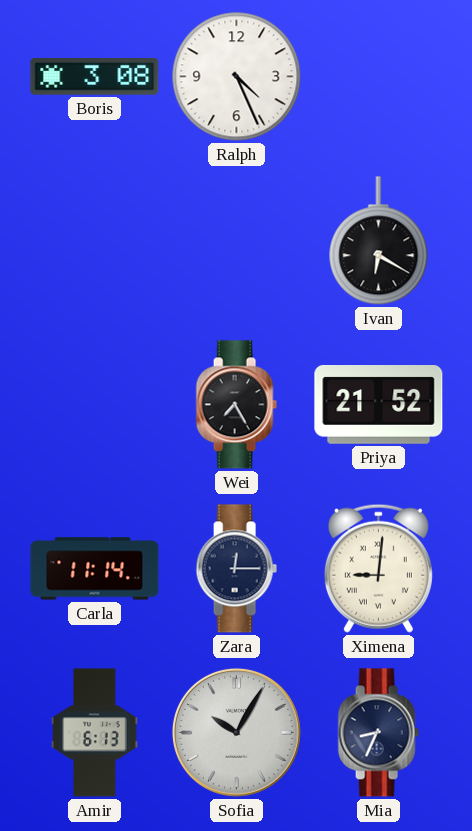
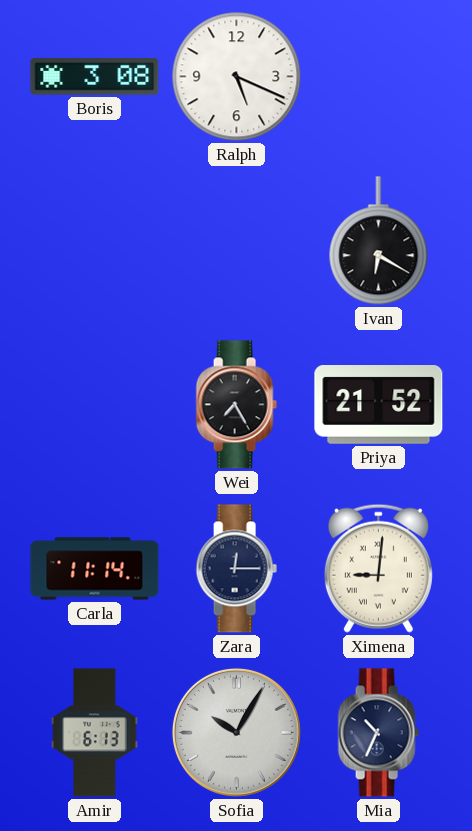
Ralph: 4:26 -> 5:19
Mia: 8:34 -> 10:34
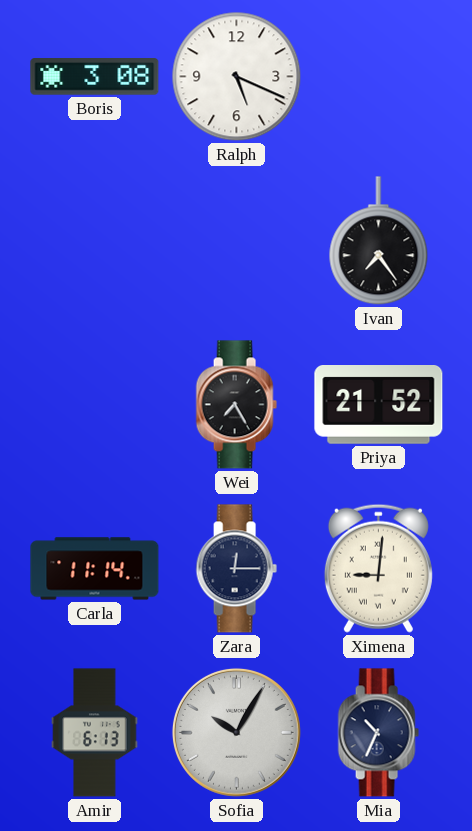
Ivan: 6:20 -> 7:24
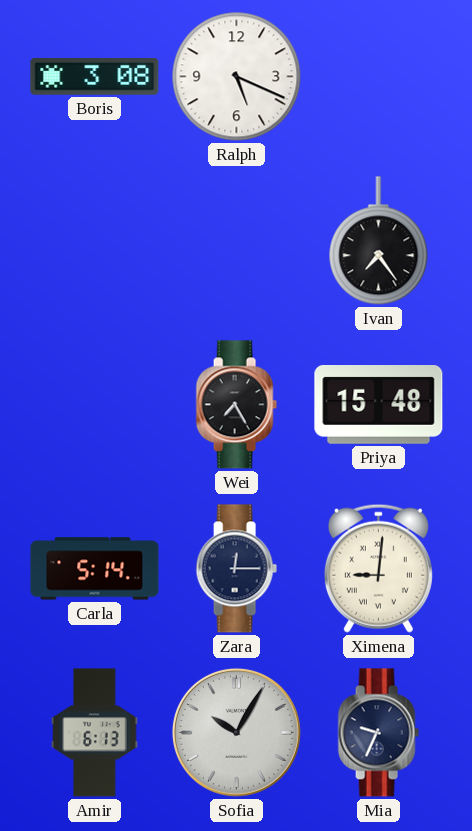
Priya: 21:52 -> 15:48
Carla: 11:14 -> 5:14
Mia: 10:34 -> 9:34
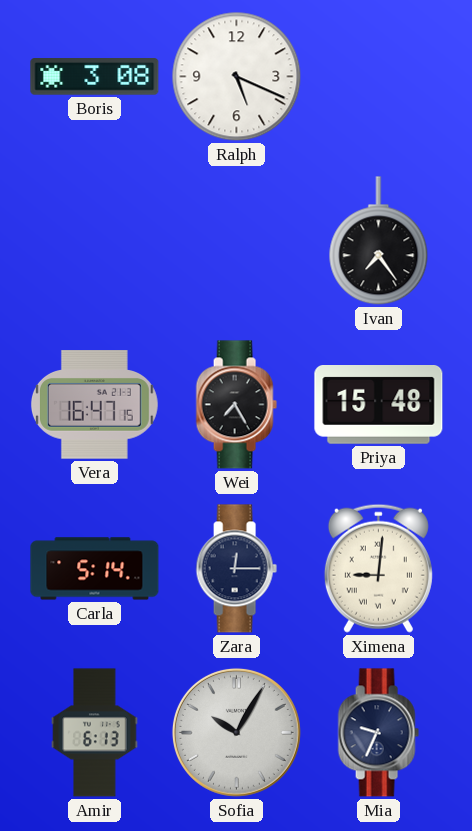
Vera: none -> 16:47
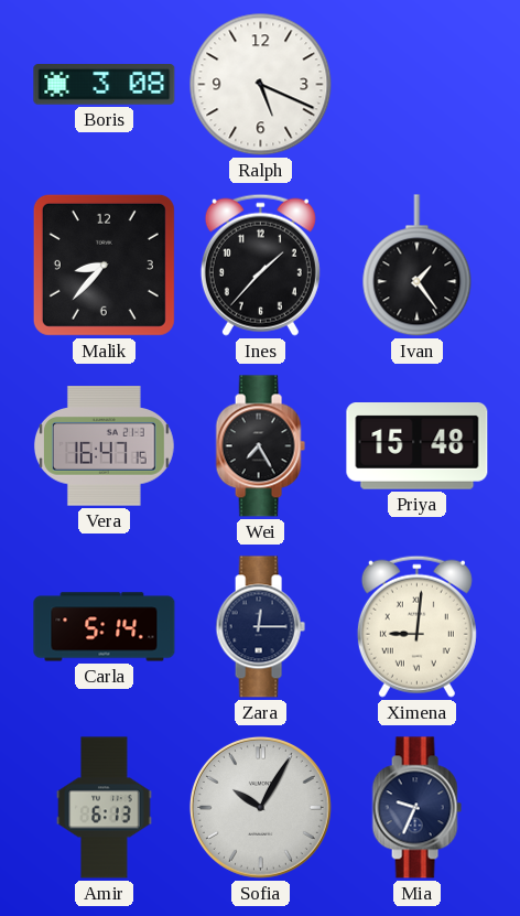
Malik: none -> 8:37
Ines: none -> 1:37
Ivan: 7:24 -> 1:24
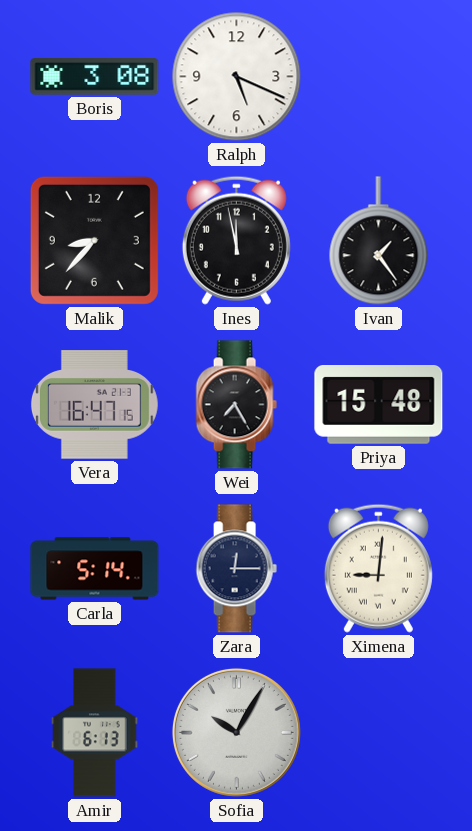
Ines: 1:37 -> 11:58
Mia: 9:34 -> none
